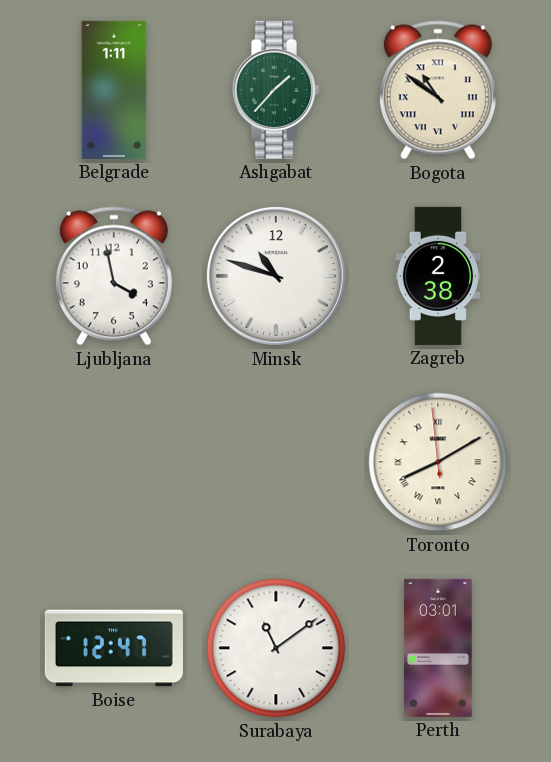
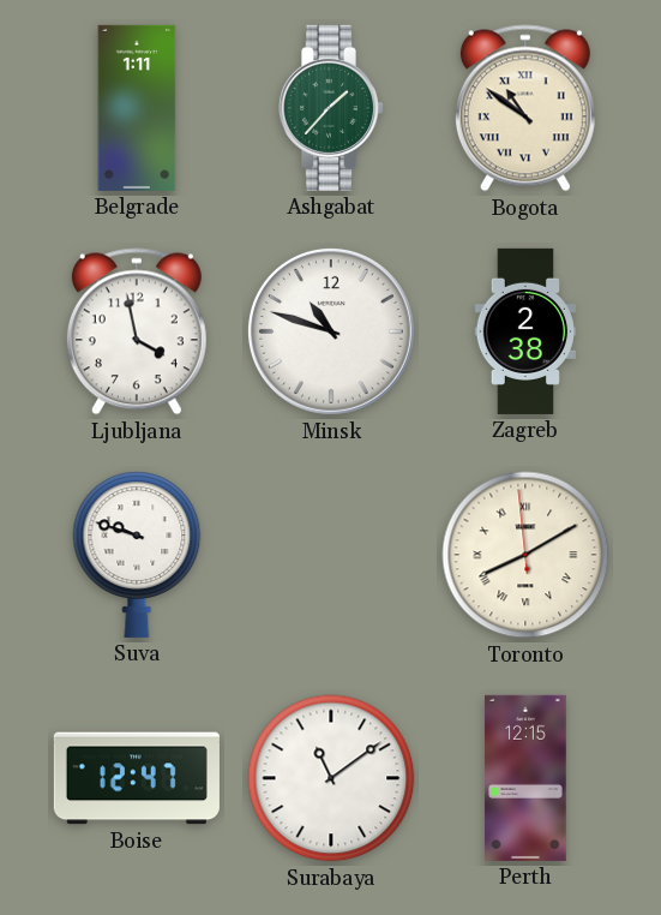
Suva: none -> 9:48
Perth: 03:01 -> 12:15
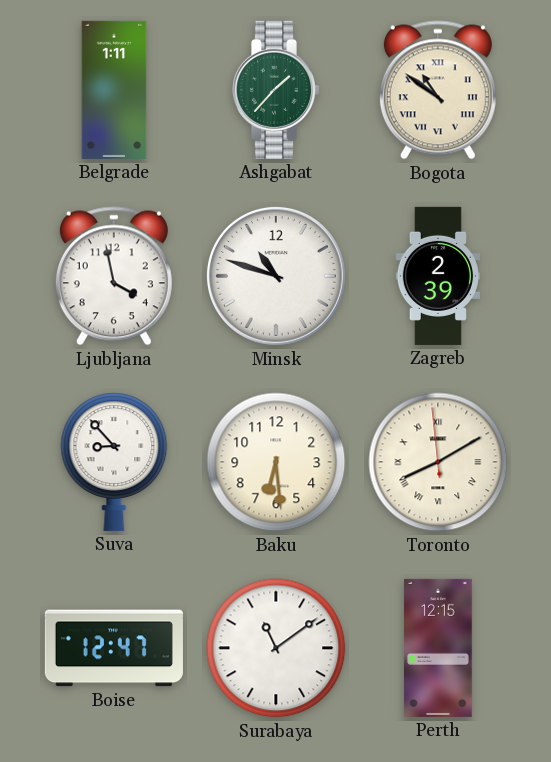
Zagreb: 2:38 -> 2:39
Suva: 9:48 -> 8:53
Baku: none -> 6:29
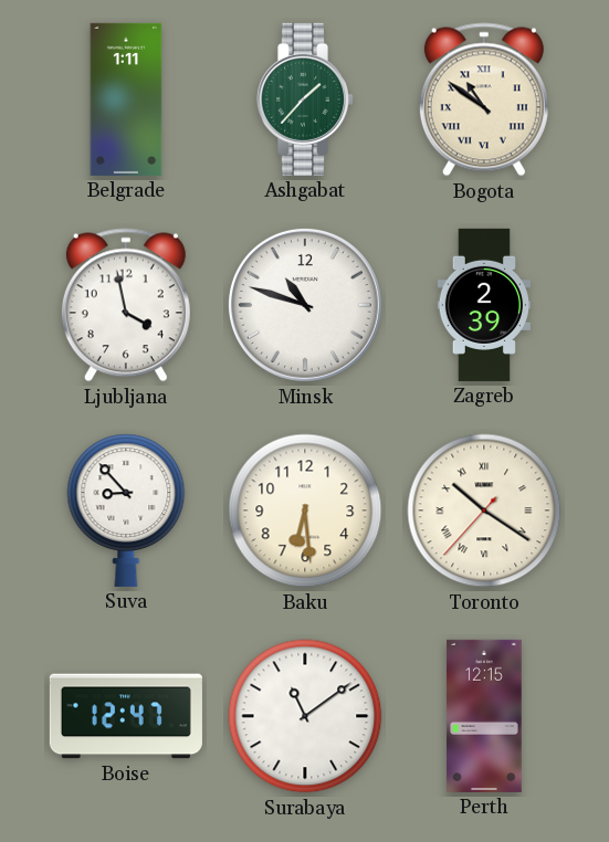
Toronto: 8:09 -> 10:20
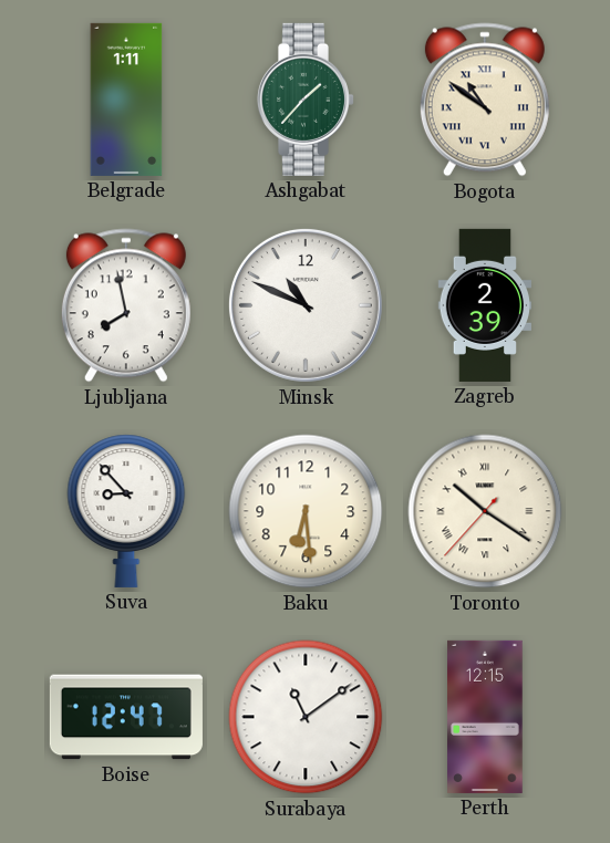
Ljubljana: 3:58 -> 7:58
Minsk: 10:48 -> 10:49
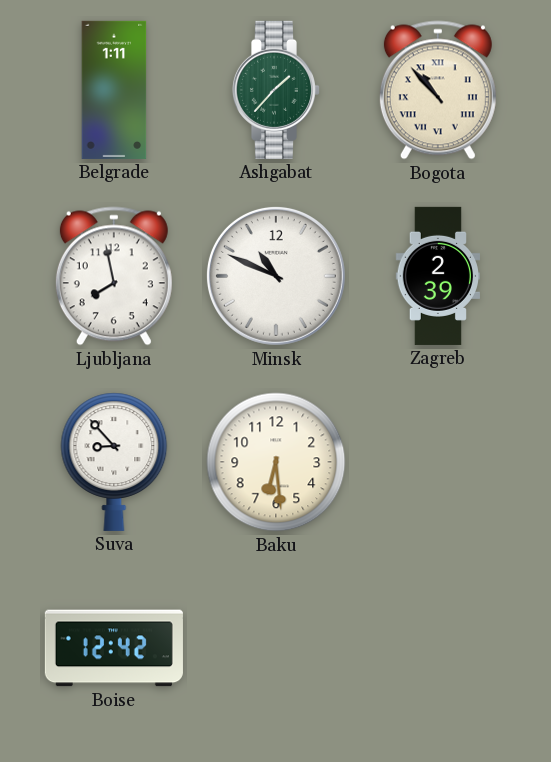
Bogota: 10:51 -> 10:53
Toronto: 10:20 -> none
Boise: 12:47 -> 12:42
Surabaya: 11:09 -> none
Perth: 12:15 -> none
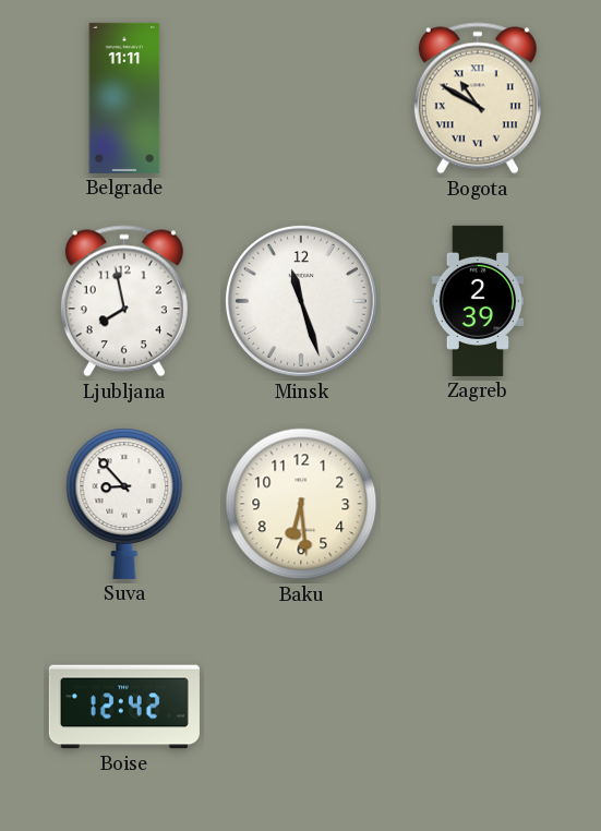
Belgrade: 1:11 -> 11:11
Ashgabat: 1:37 -> none
Bogota: 10:53 -> 10:50
Minsk: 10:49 -> 11:27
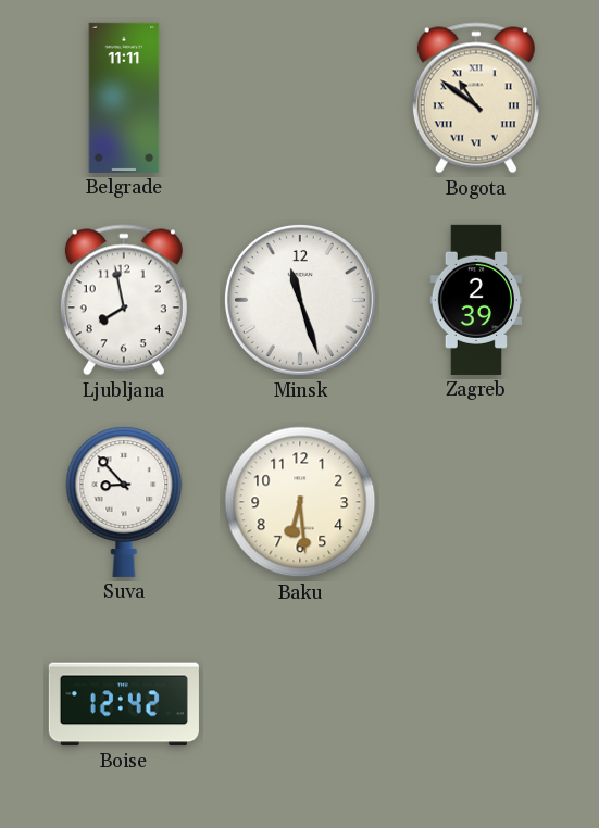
Bogota: 10:50 -> 10:51
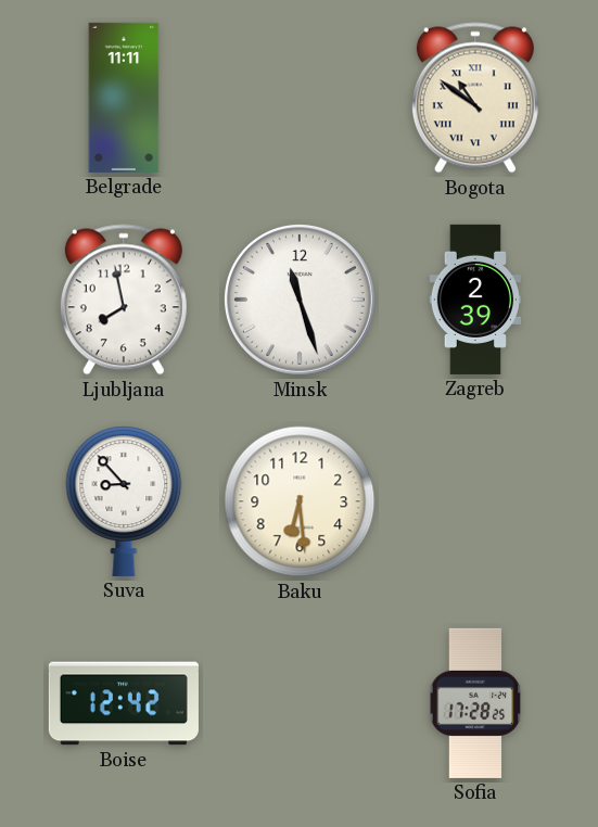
Sofia: none -> 17:28
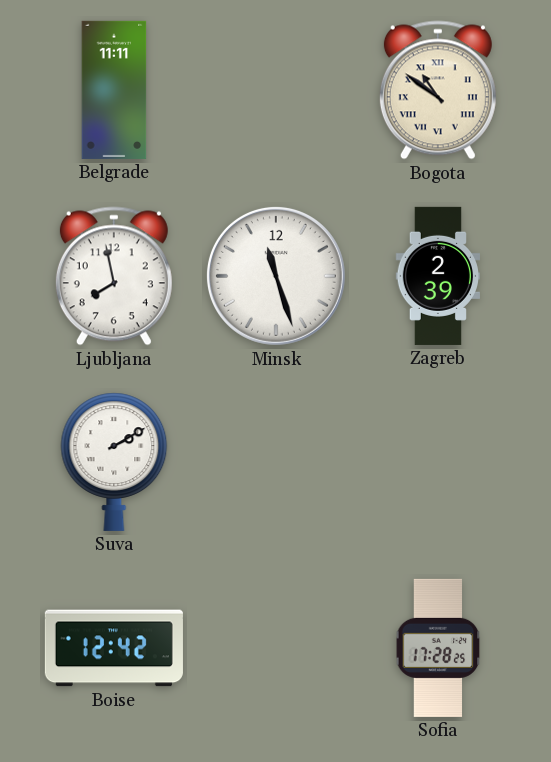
Suva: 8:53 -> 2:10
Baku: 6:29 -> none
